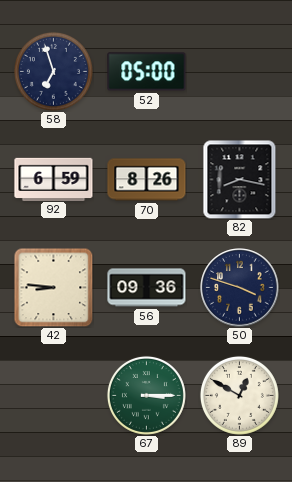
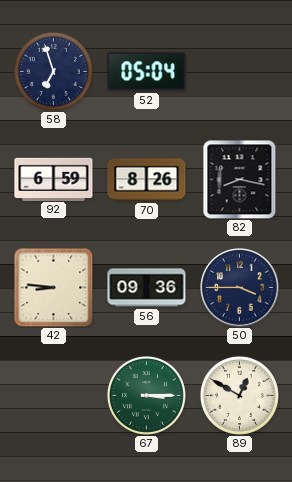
52: 05:00 -> 05:04
50: 3:48 -> 3:45
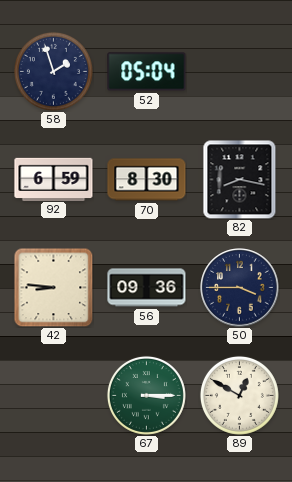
58: 6:57 -> 1:57
70: 8:26 -> 8:30
